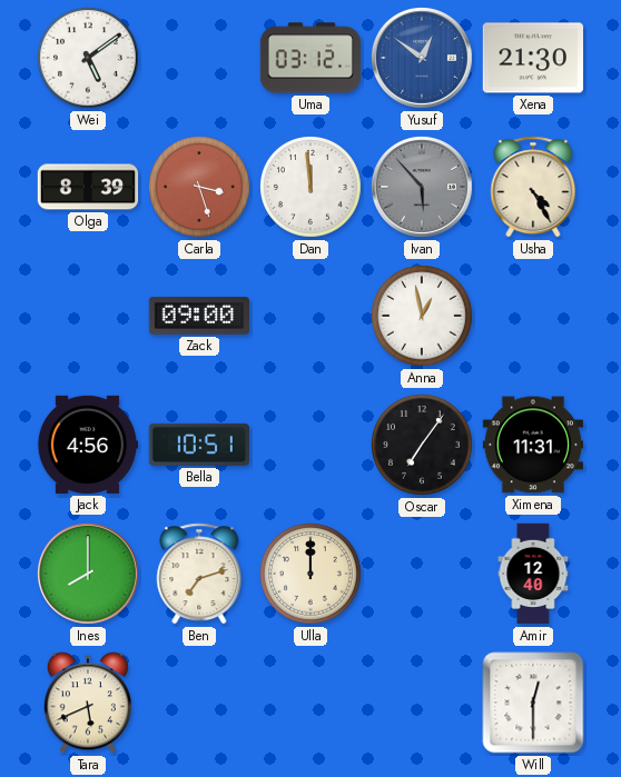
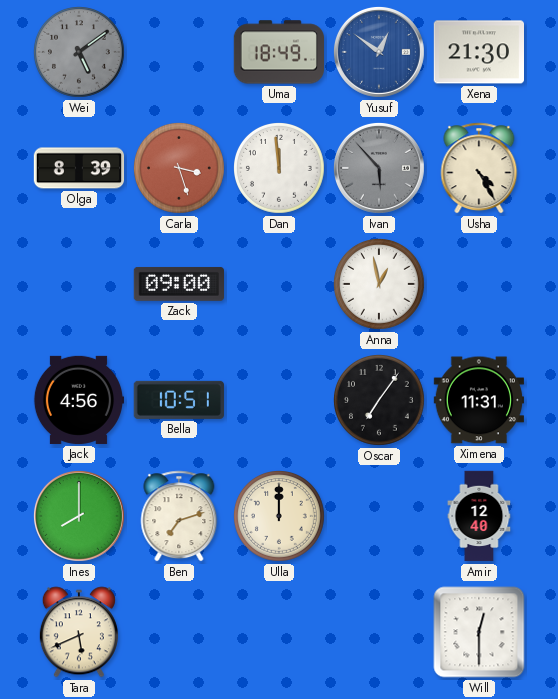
Wei dial: white -> grey
Uma: 03:12 -> 18:49
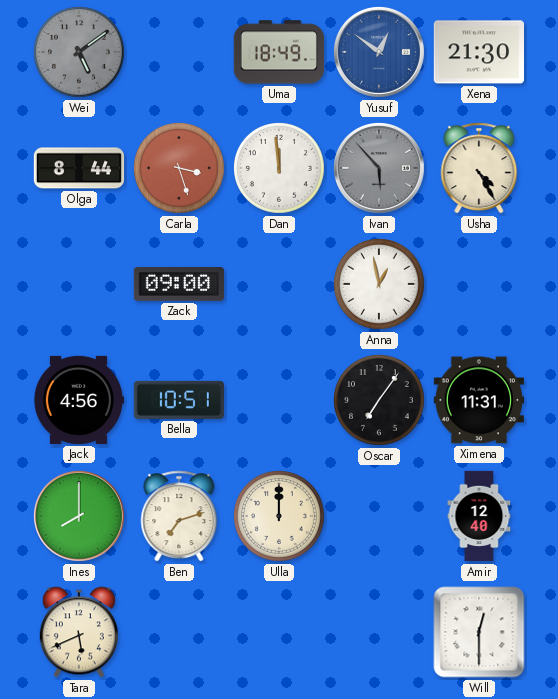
Olga: 8:39 -> 8:44
